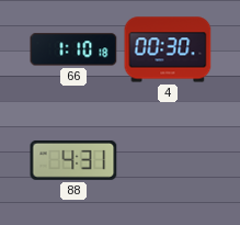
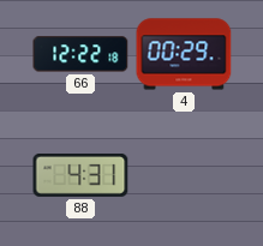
66: 1:10 -> 12:22
4: 00:30 -> 00:29
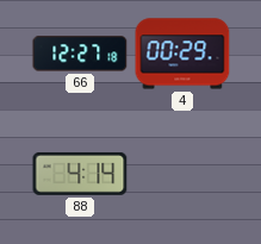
66: 12:22 -> 12:27
88: 4:31 -> 4:14
